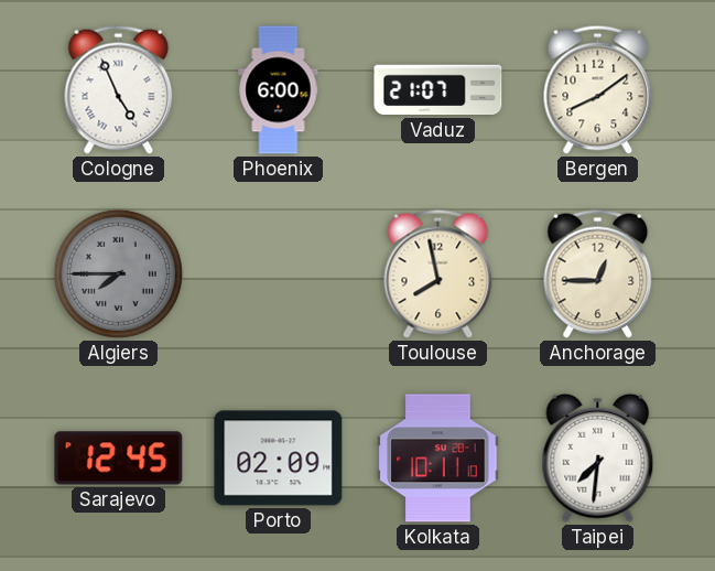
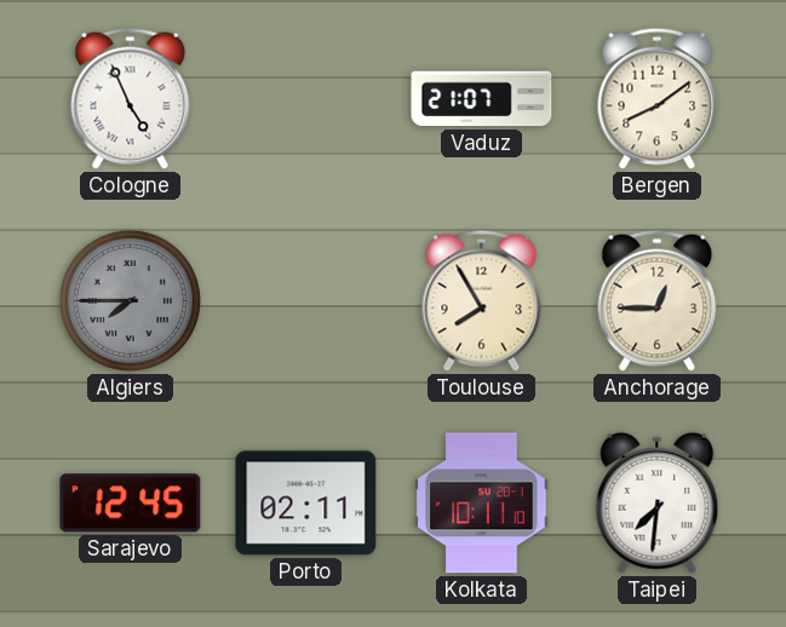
Phoenix: 6:00 -> none
Toulouse: 7:58 -> 7:55
Porto: 02:09 -> 02:11
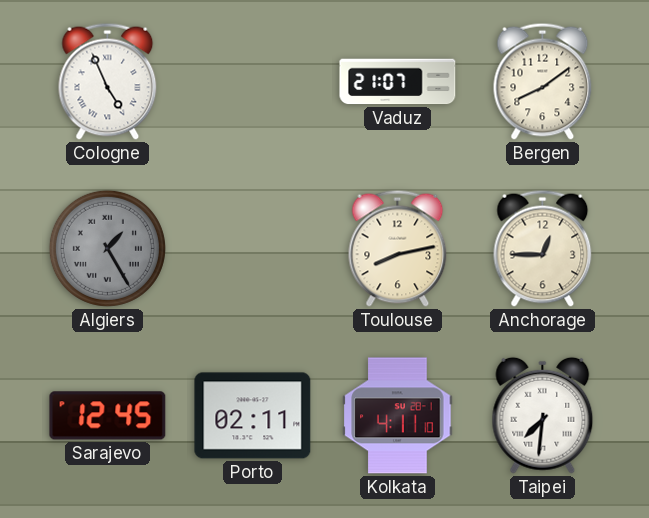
Algiers: 7:45 -> 1:25
Toulouse: 7:55 -> 8:13
Kolkata: 10:11 -> 4:11
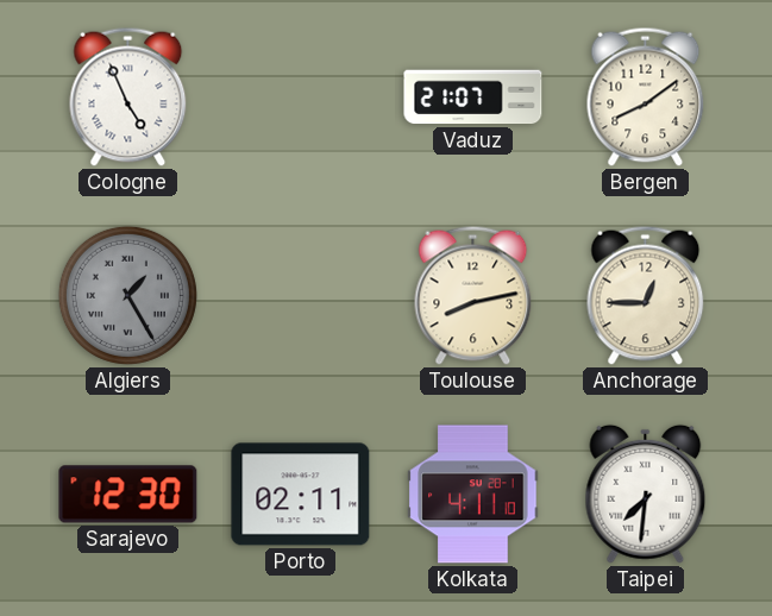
Sarajevo: 12:45 -> 12:30
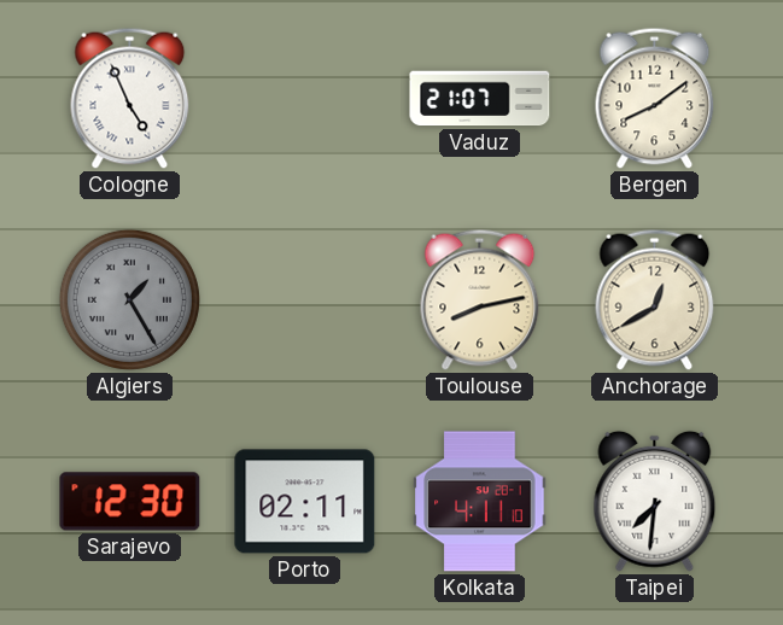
Anchorage: 12:45 -> 12:40
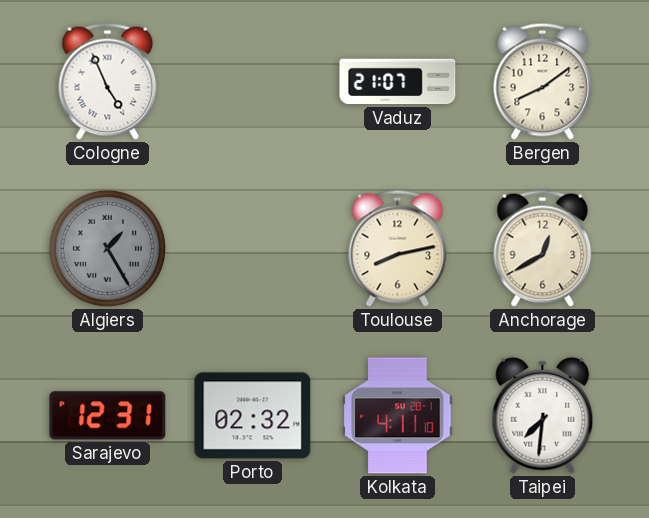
Sarajevo: 12:30 -> 12:31
Porto: 02:11 -> 02:32
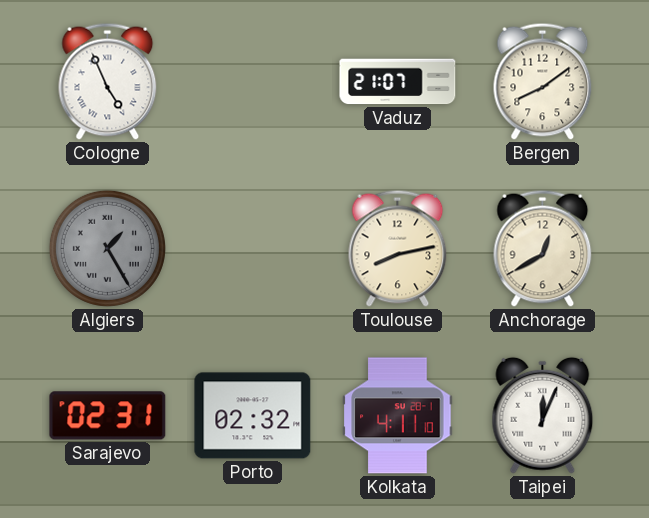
Sarajevo: 12:31 -> 02:31
Taipei: 7:31 -> 12:04
